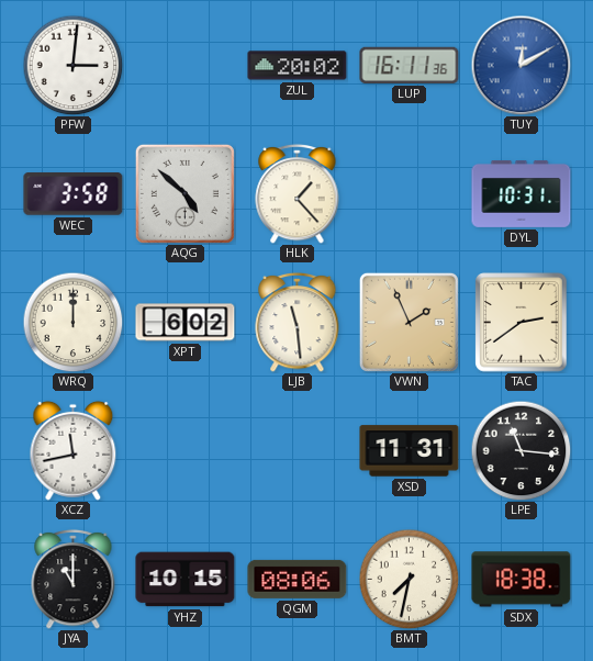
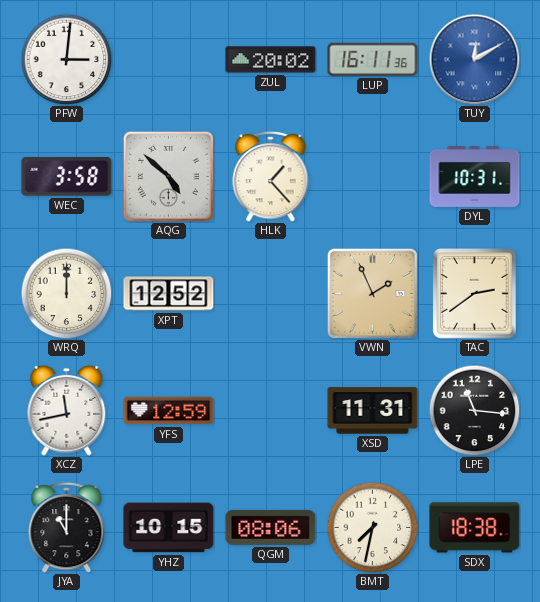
XPT: 6:02 -> 12:52
LJB: 11:29 -> none
YFS: none -> 12:59
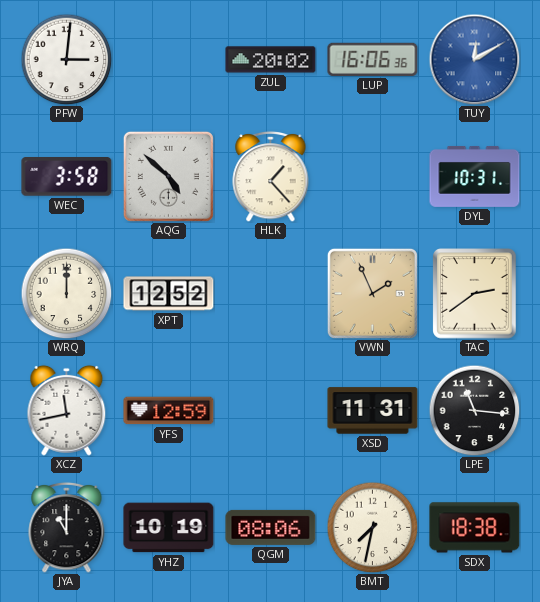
LUP: 16:11 -> 16:06
YHZ: 10:15 -> 10:19
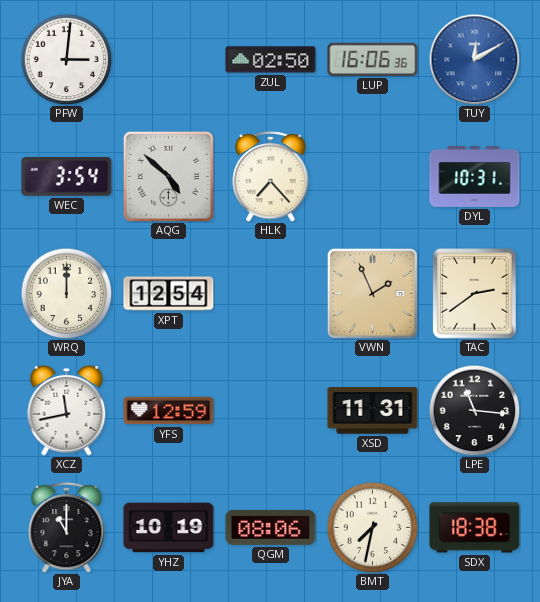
ZUL: 20:02 -> 02:50
WEC: 3:58 -> 3:54
HLK: 1:23 -> 7:23
XPT: 12:52 -> 12:54
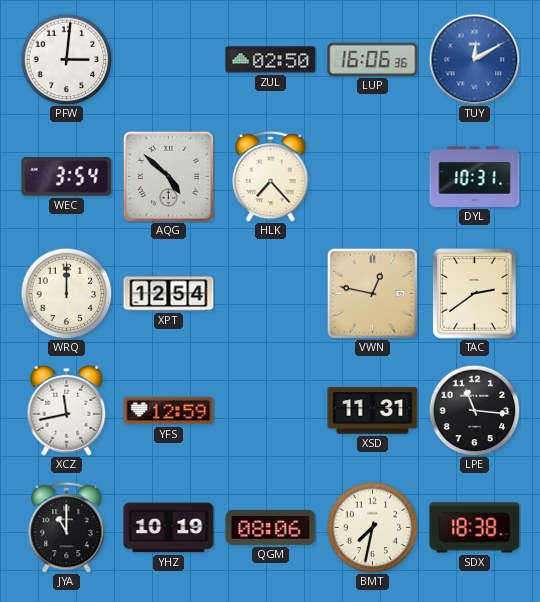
VWN: 1:56 -> 12:47
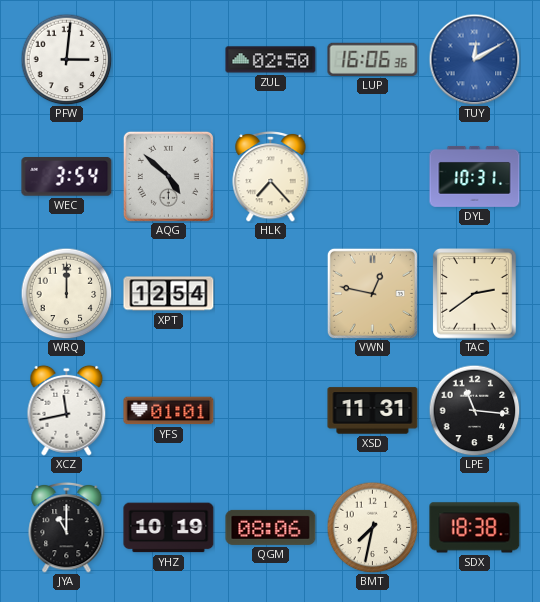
YFS: 12:59 -> 01:01
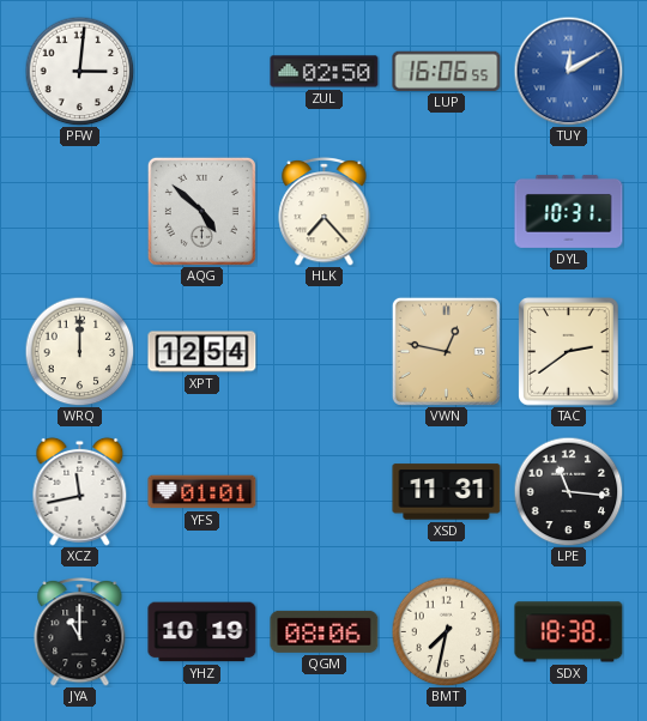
LUP: 16:06:36 -> 16:06:55
WEC: 3:54 -> none
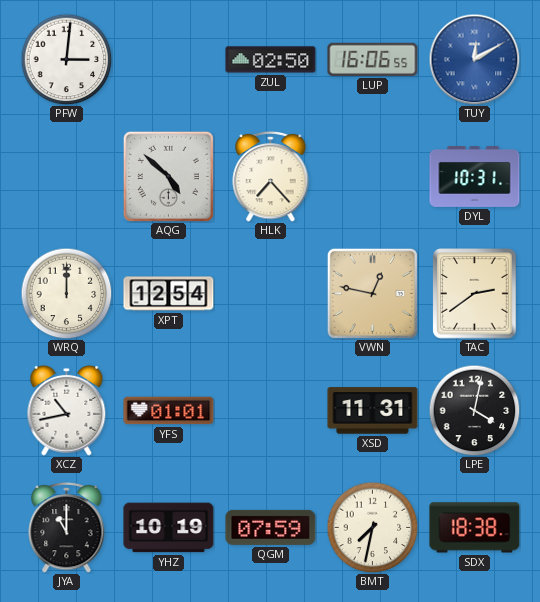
XCZ: 11:43 -> 10:43
LPE: 11:16 -> 4:02
QGM: 08:06 -> 07:59
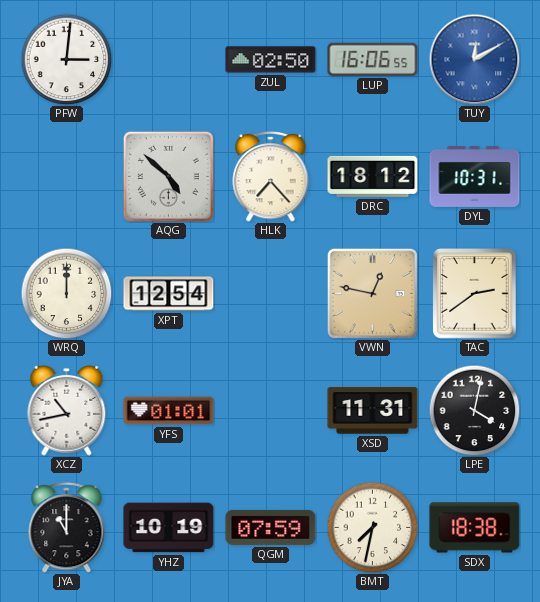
DRC: none -> 18:12
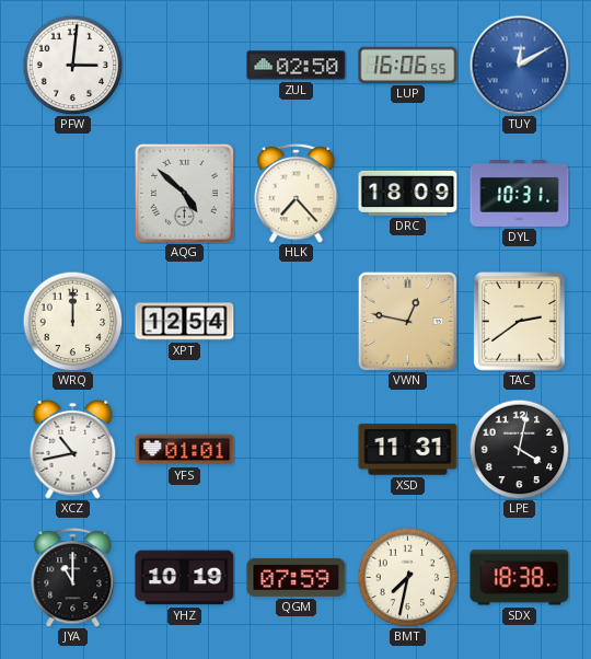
DRC: 18:12 -> 18:09
